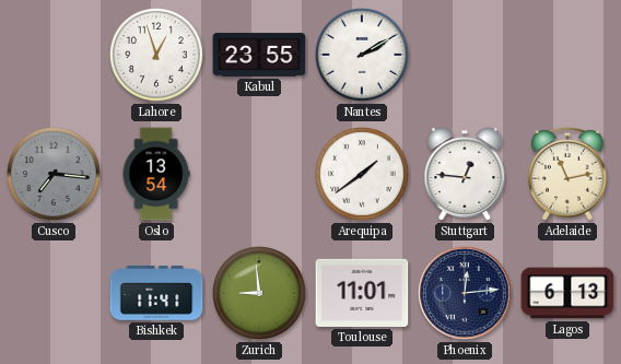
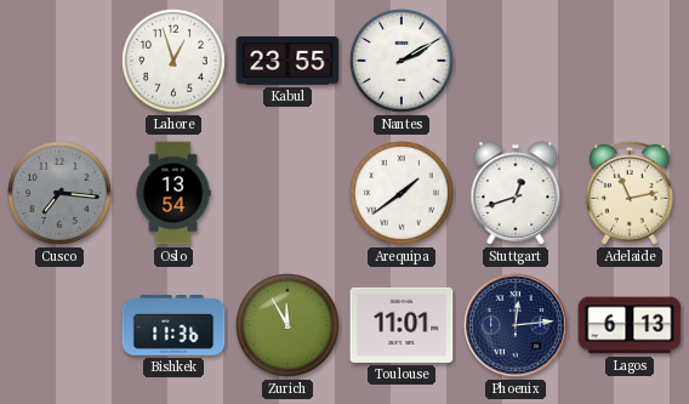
Stuttgart: 12:46 -> 12:42
Bishkek: 11:41 -> 11:36
Zurich: 8:59 -> 11:55
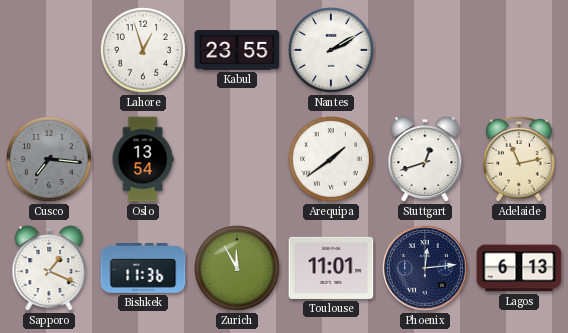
Sapporo: none -> 1:19
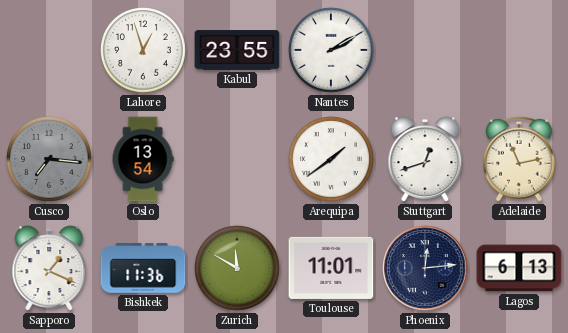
Zurich: 11:55 -> 11:50
